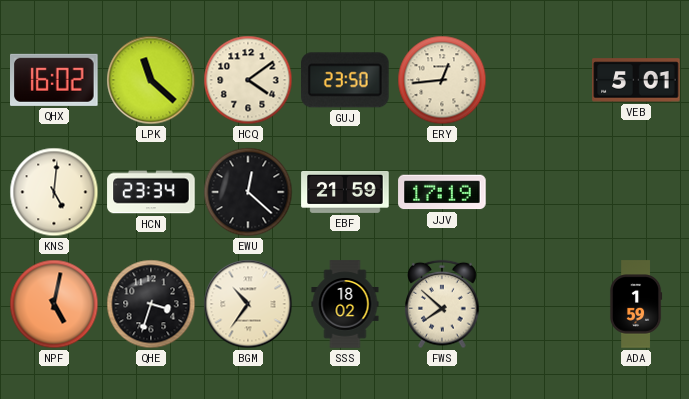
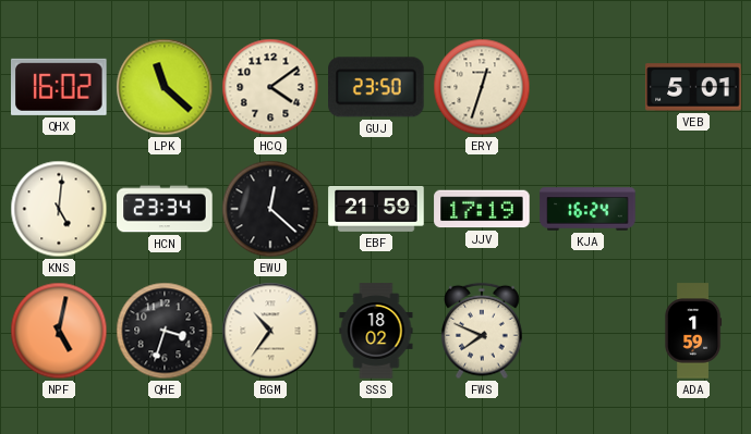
ERY: 12:44 -> 12:33
KJA: none -> 16:24
FWS: 7:52 -> 7:49
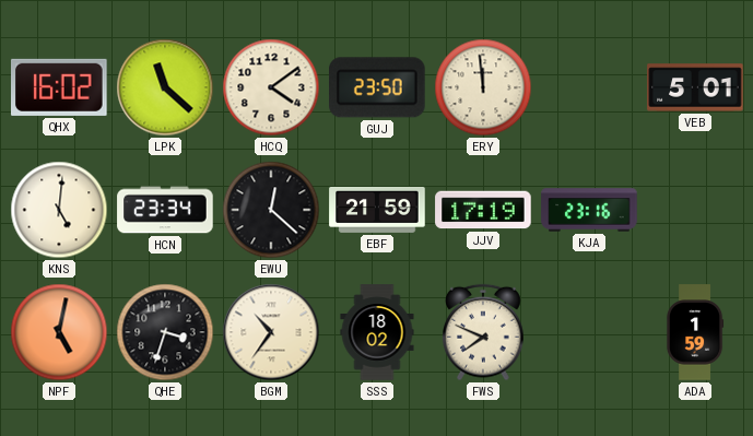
ERY: 12:33 -> 11:59
KJA: 16:24 -> 23:16
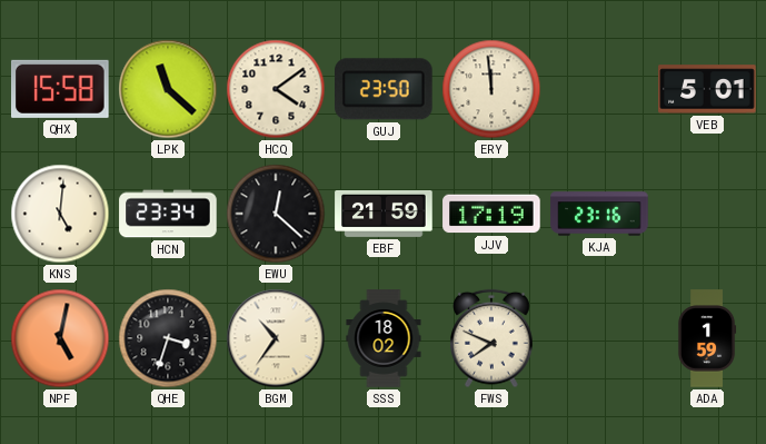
QHX: 16:02 -> 15:58
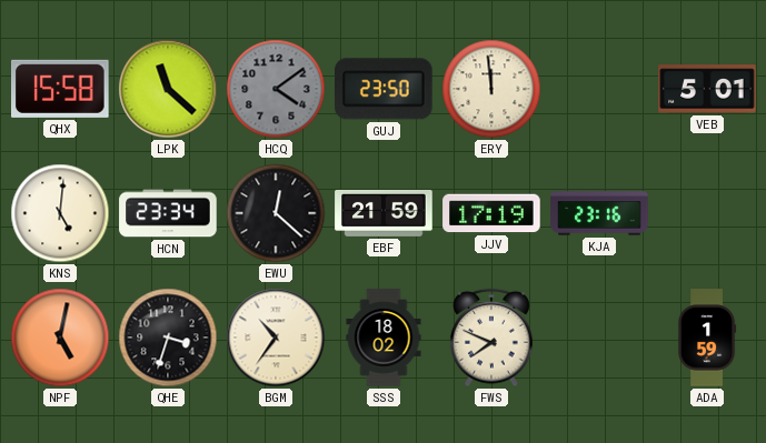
HCQ dial: cream -> grey
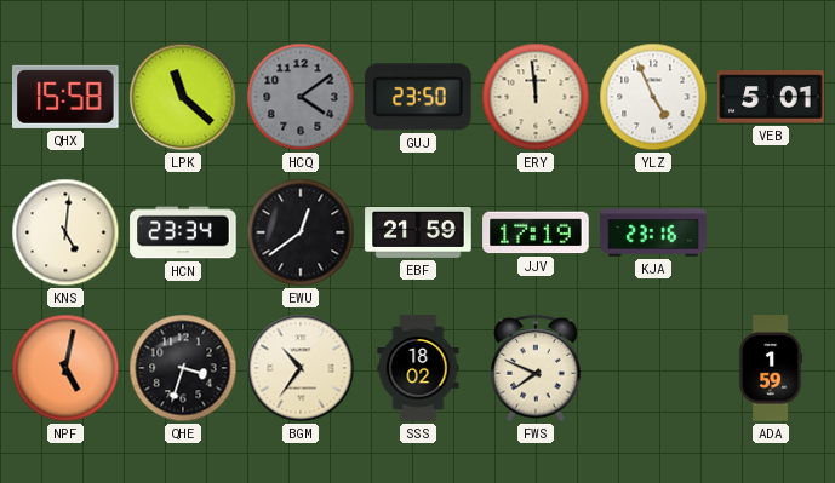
YLZ: none -> 4:56
EWU: 12:22 -> 12:39
